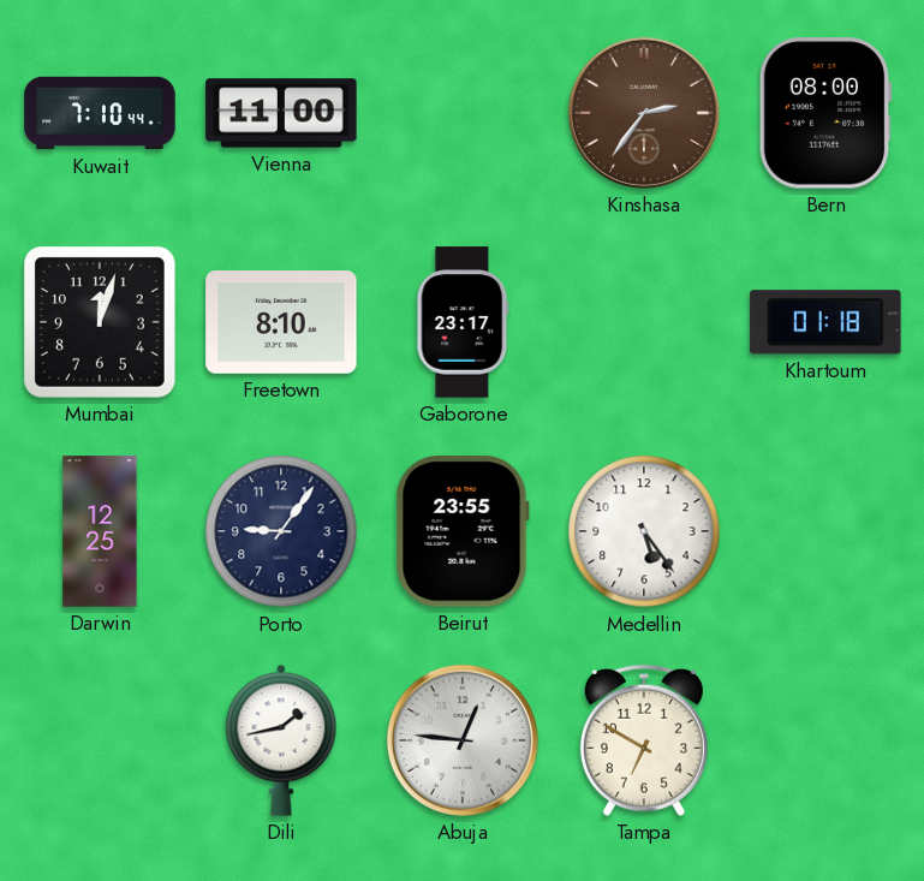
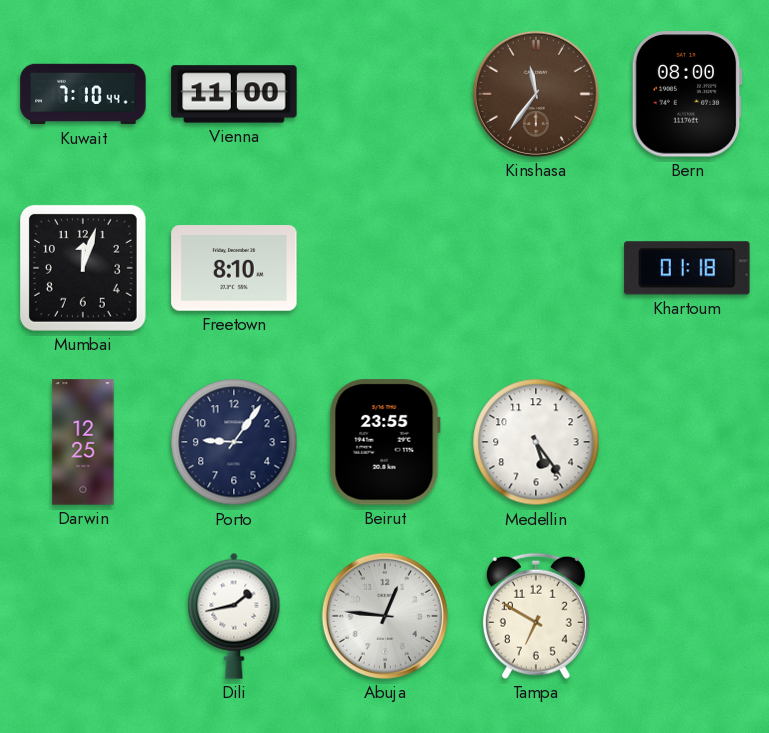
Kinshasa: 2:36 -> 11:36
Gaborone: 23:17 -> none
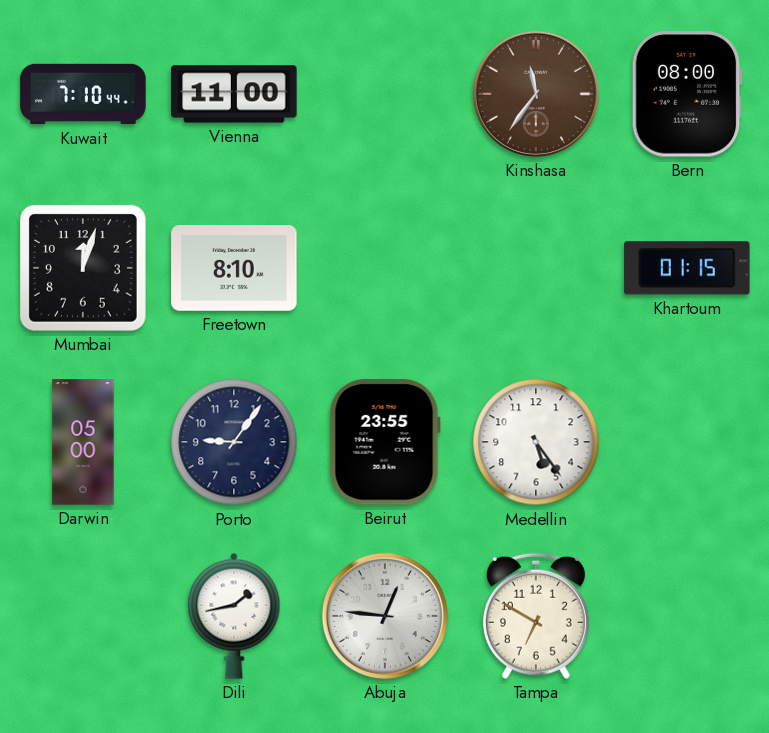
Khartoum: 01:18 -> 01:15
Darwin: 12:25 -> 05:00
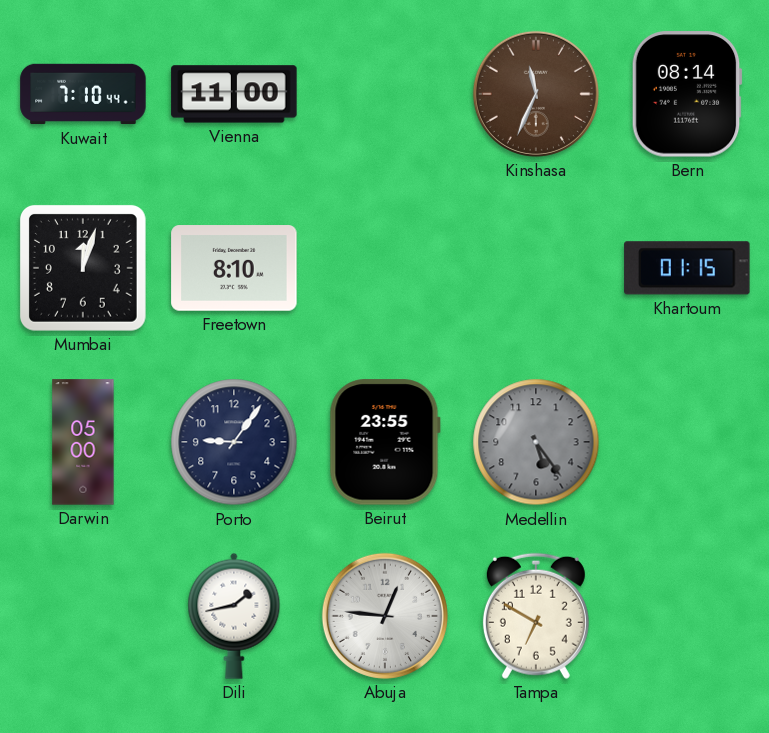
Kinshasa: 11:36 -> 11:34
Bern: 08:00 -> 08:14
Medellin dial: white -> grey
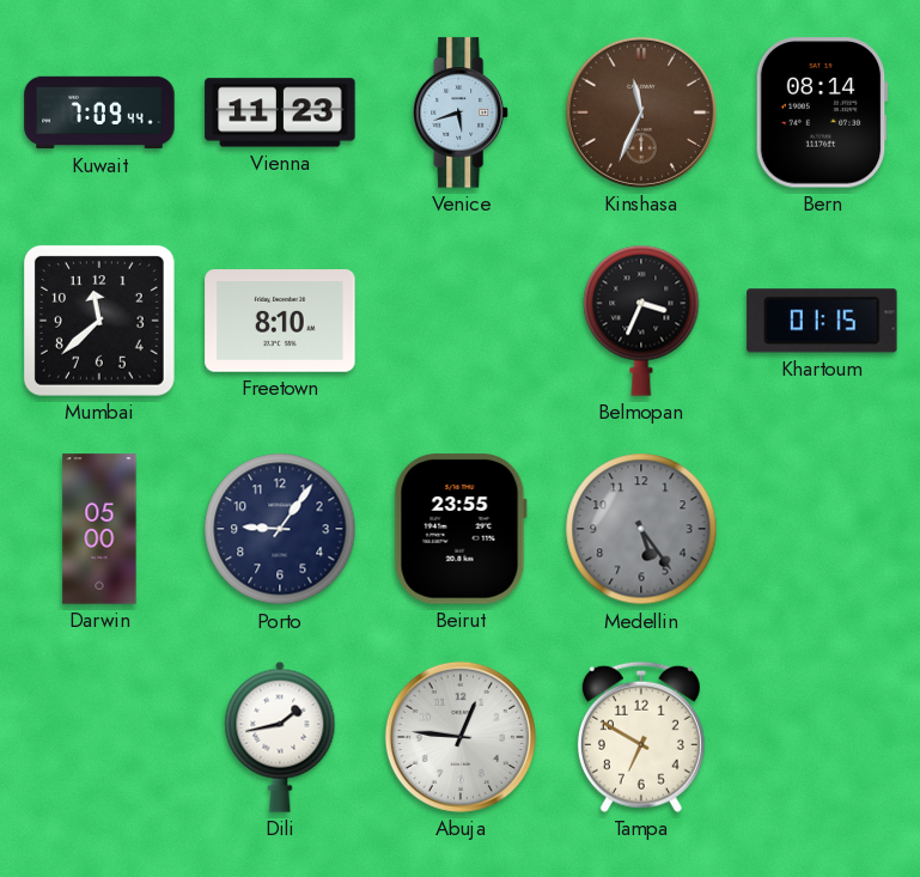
Kuwait: 7:10 -> 7:09
Vienna: 11:00 -> 11:23
Venice: none -> 5:42
Mumbai: 12:03 -> 11:38
Belmopan: none -> 3:34
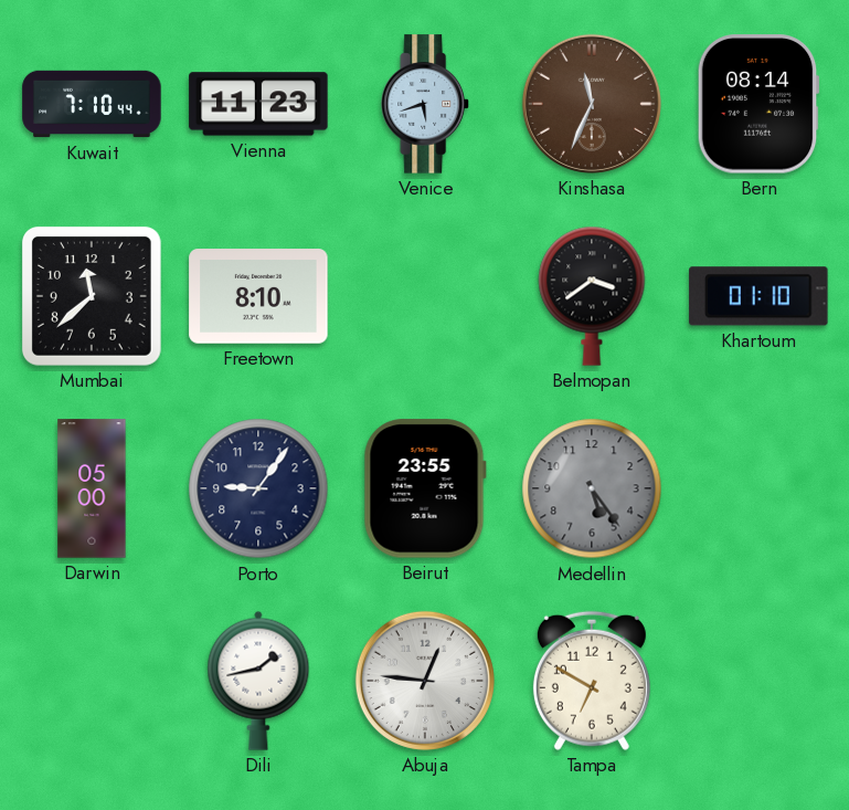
Kuwait: 7:09 -> 7:10
Belmopan: 3:34 -> 3:39
Khartoum: 01:15 -> 01:10
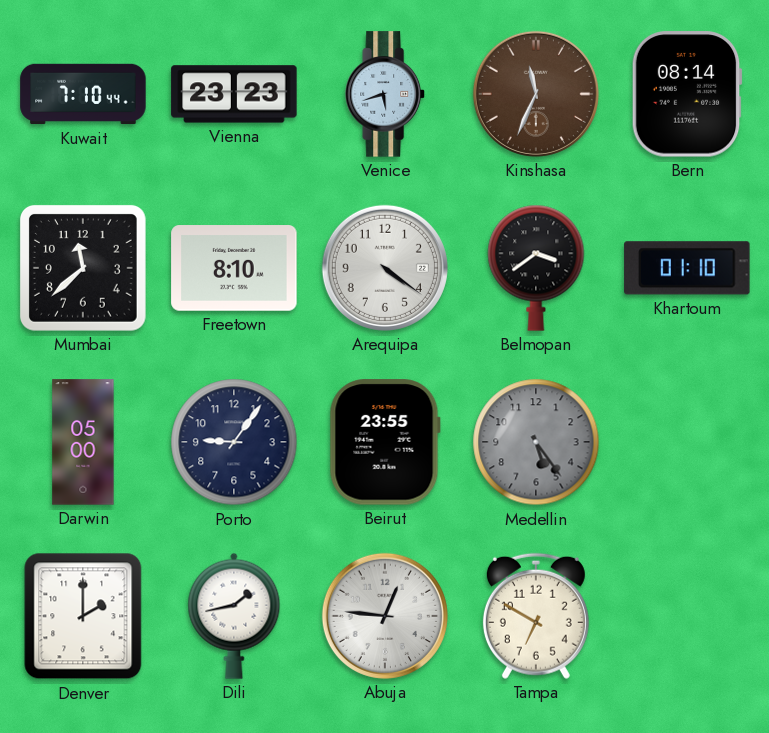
Vienna: 11:23 -> 23:23
Arequipa: none -> 4:21
Denver: none -> 2:00
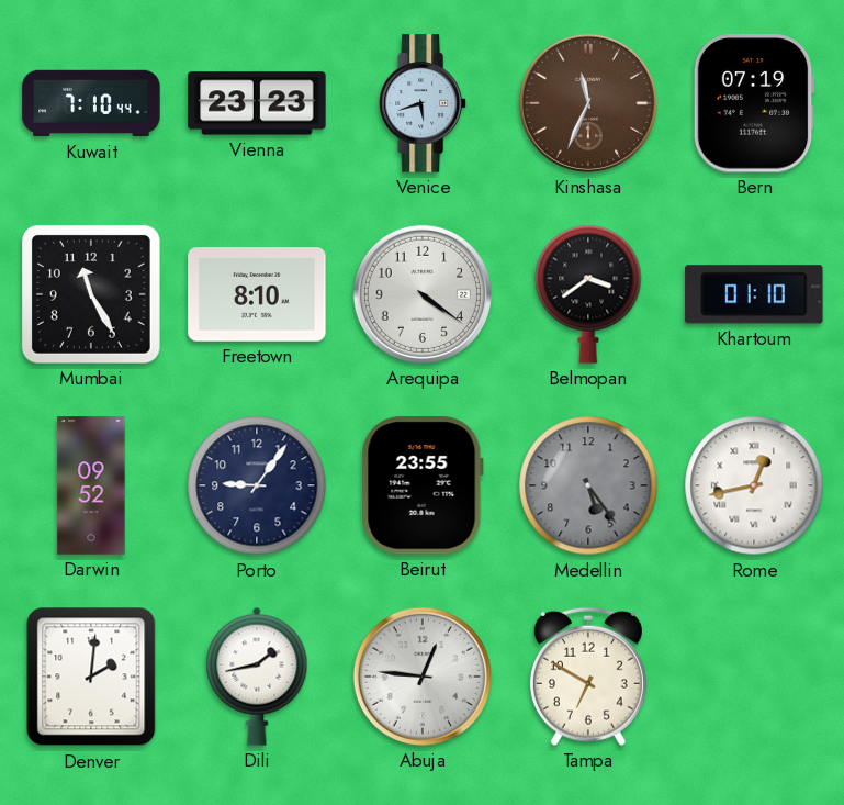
Bern: 08:14 -> 07:19
Mumbai: 11:38 -> 11:25
Darwin: 05:00 -> 09:52
Rome: none -> 12:43
Denver: 2:00 -> 2:01
